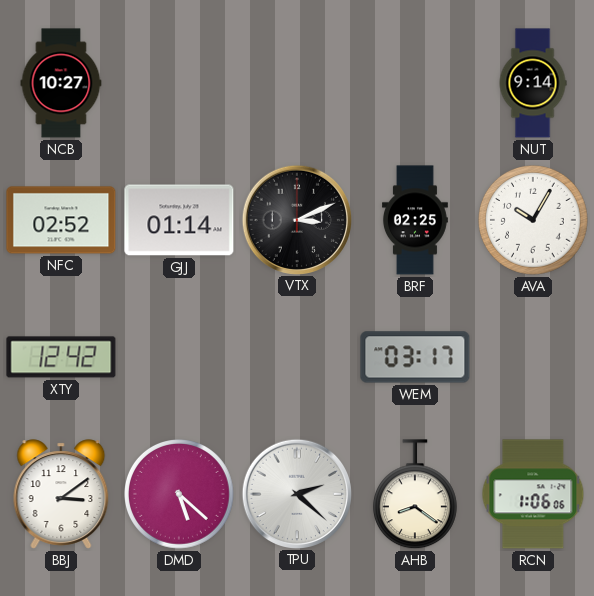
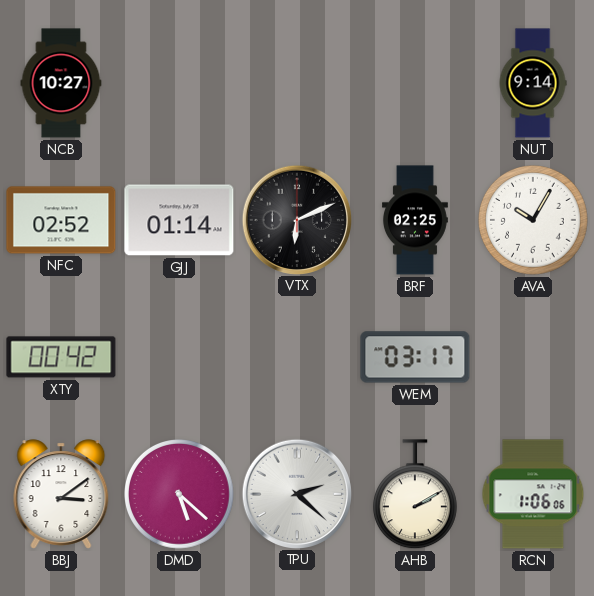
VTX: 3:11 -> 6:11
XTY: 12:42 -> 00:42
AHB: 8:21 -> 2:10
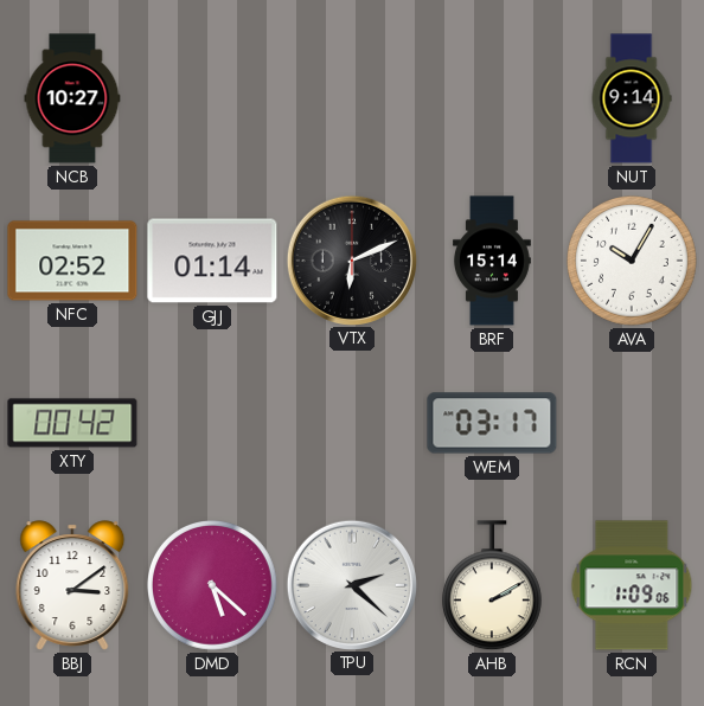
BRF: 02:25 -> 15:14
RCN: 1:06 -> 1:09
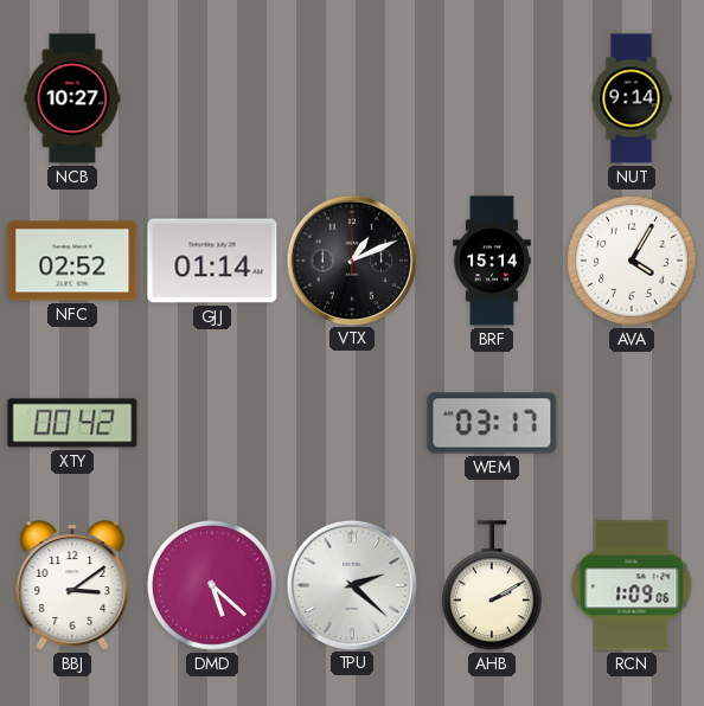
VTX: 6:11 -> 1:11
AVA: 10:05 -> 4:05
